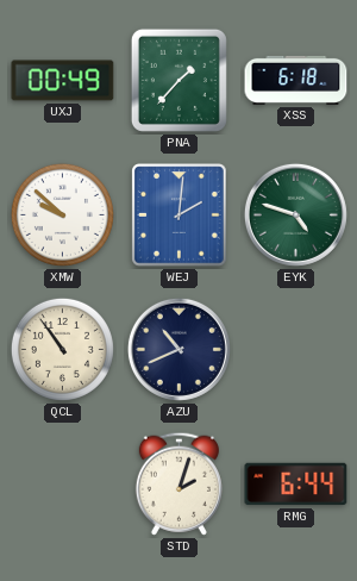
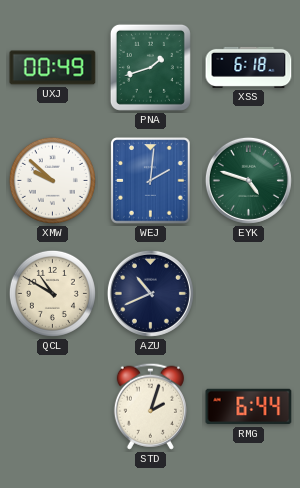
PNA: 1:37 -> 1:42
QCL: 10:54 -> 10:50
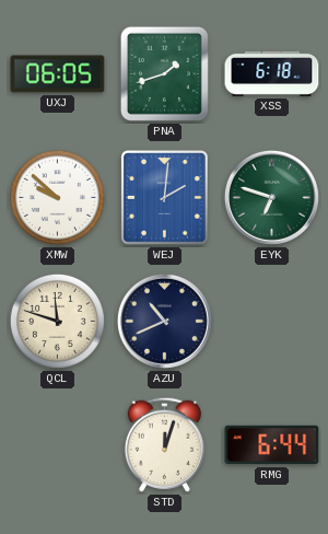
UXJ: 00:49 -> 06:05
EYK: 4:48 -> 6:48
QCL: 10:50 -> 11:48
STD: 2:03 -> 12:03
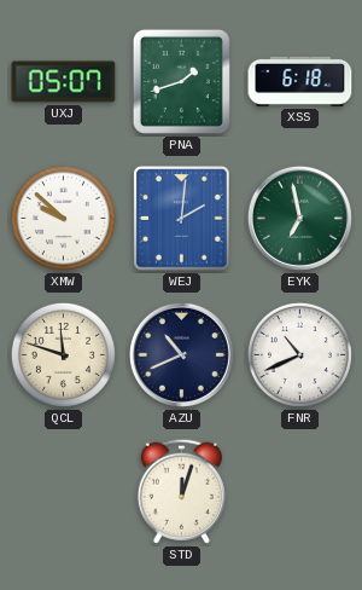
UXJ: 06:05 -> 05:07
EYK: 6:48 -> 6:58
FNR: none -> 10:41
RMG: 6:44 -> none
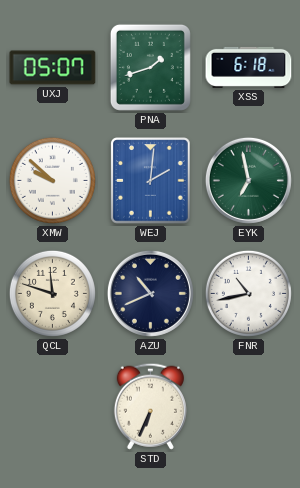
FNR: 10:41 -> 10:43
STD: 12:03 -> 6:34
